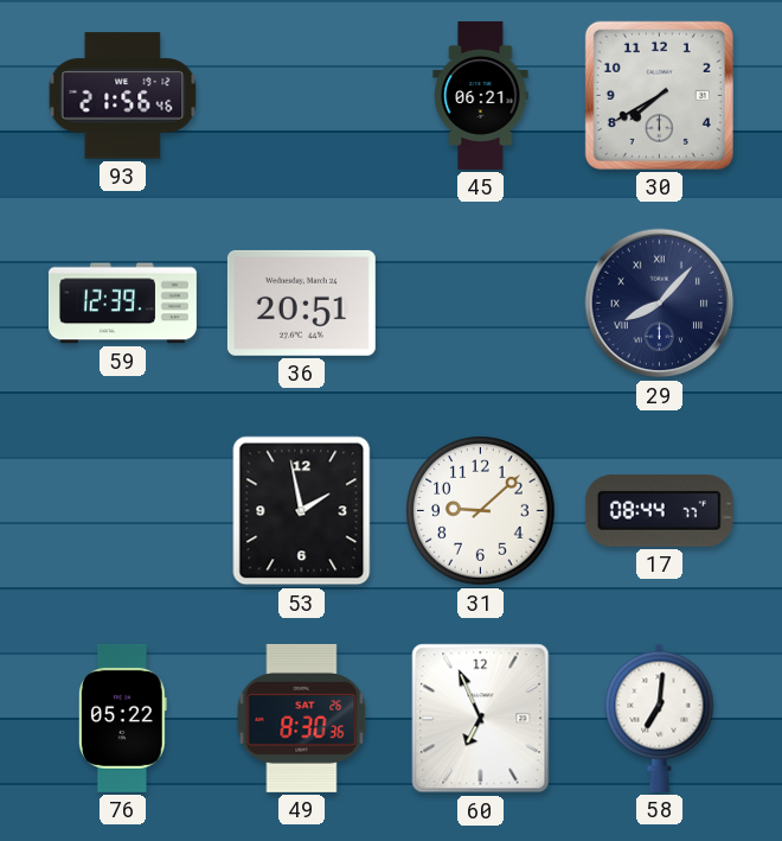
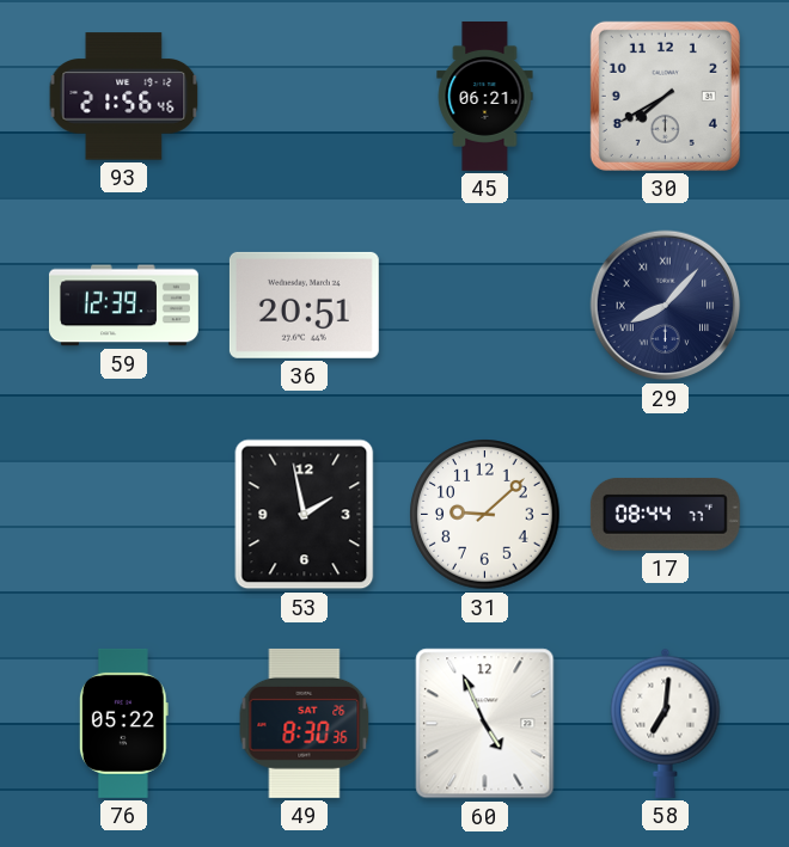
60: 6:56 -> 4:56
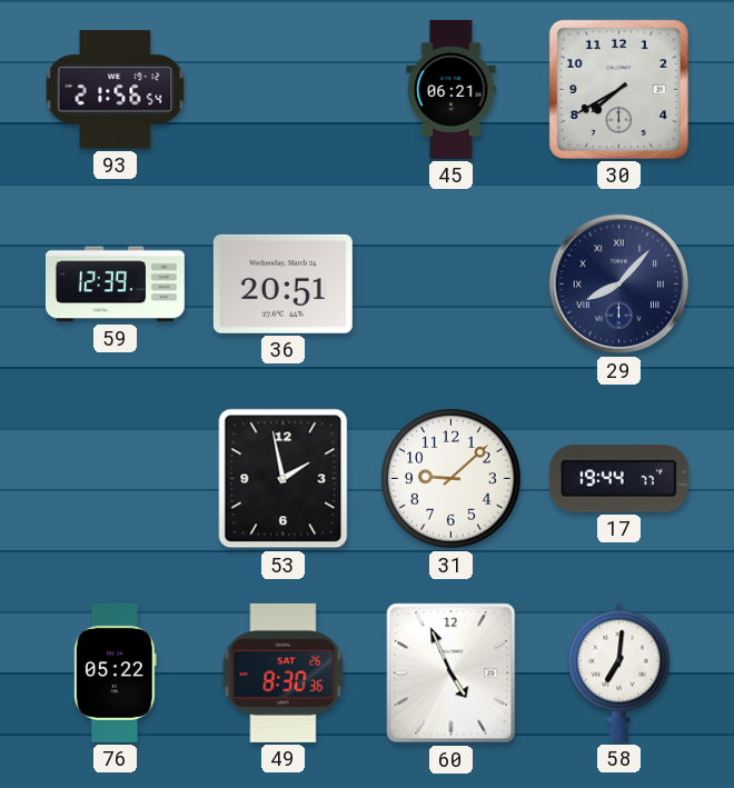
93: 21:56:46 -> 21:56:54
17: 08:44 -> 19:44
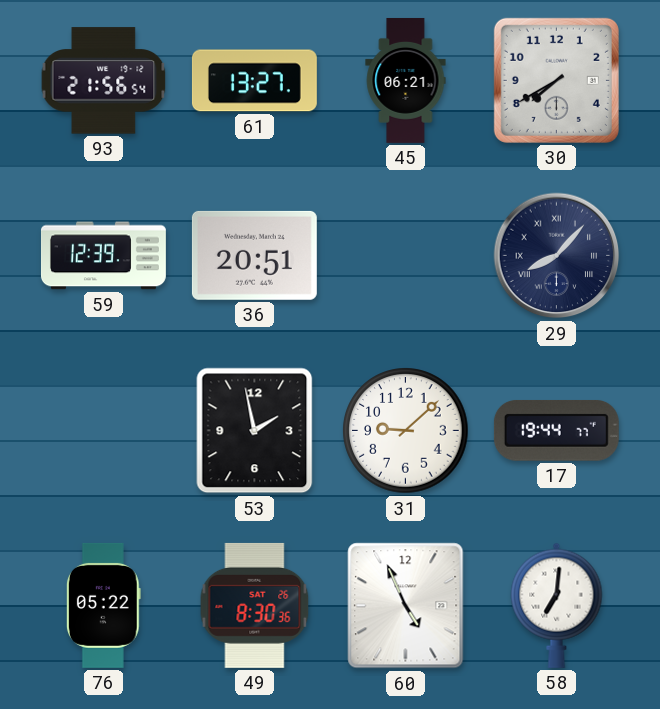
61: none -> 13:27
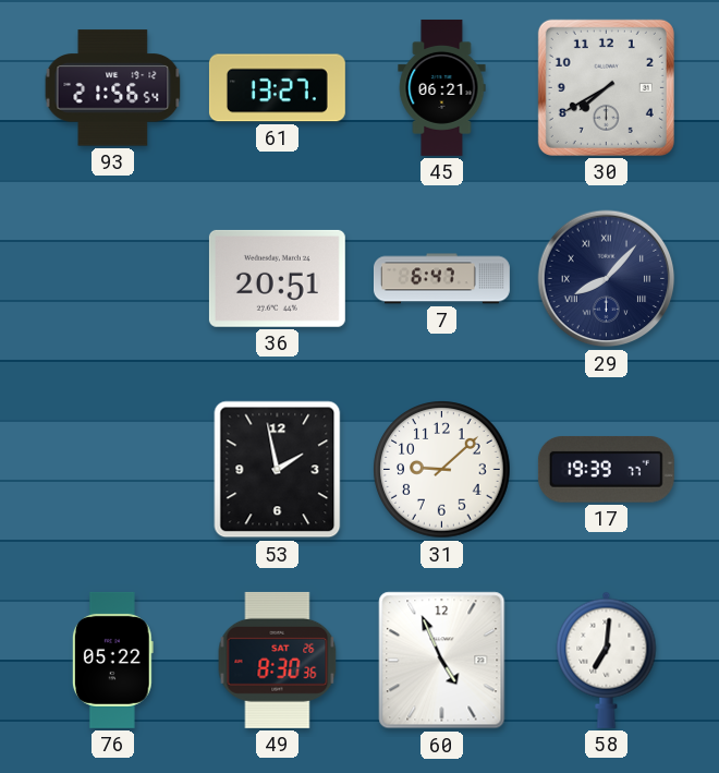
59: 12:39 -> none
7: none -> 6:47
17: 19:44 -> 19:39
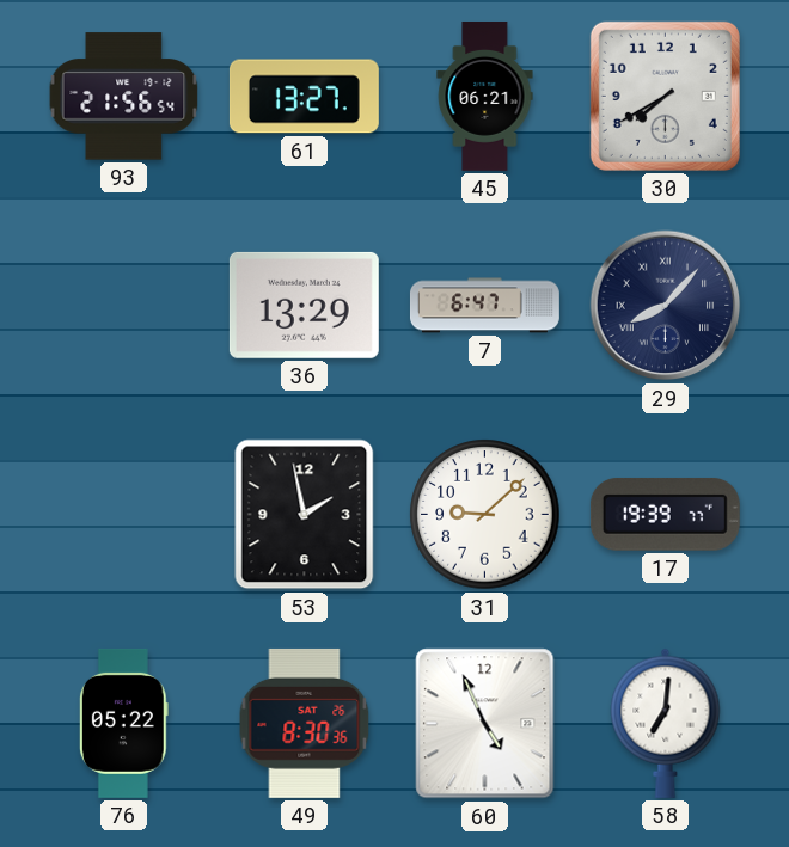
36: 20:51 -> 13:29
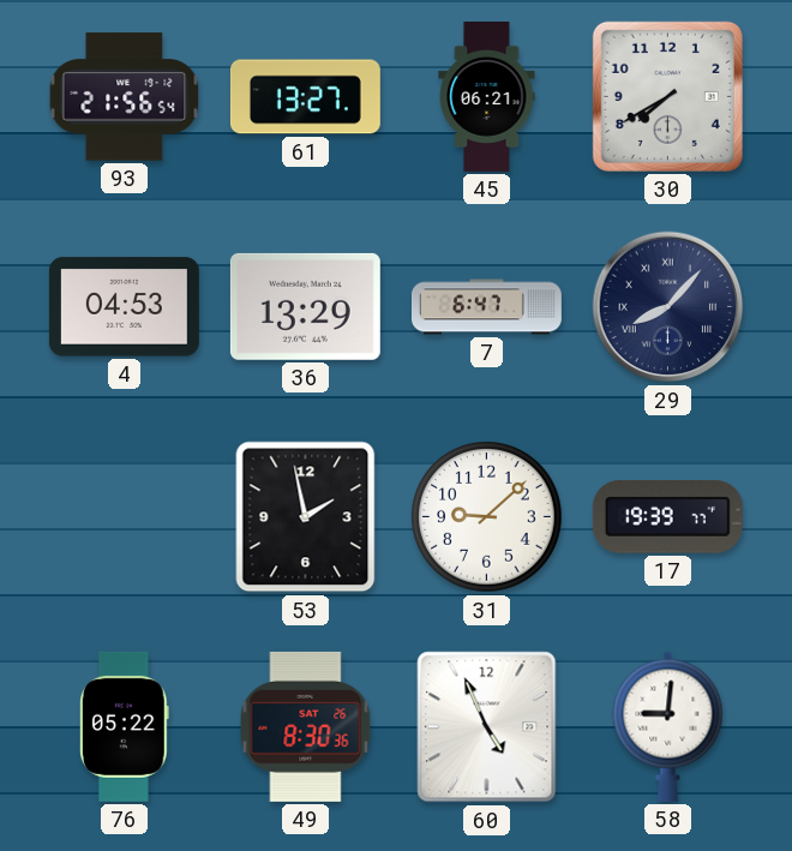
4: none -> 04:53
58: 7:01 -> 9:01
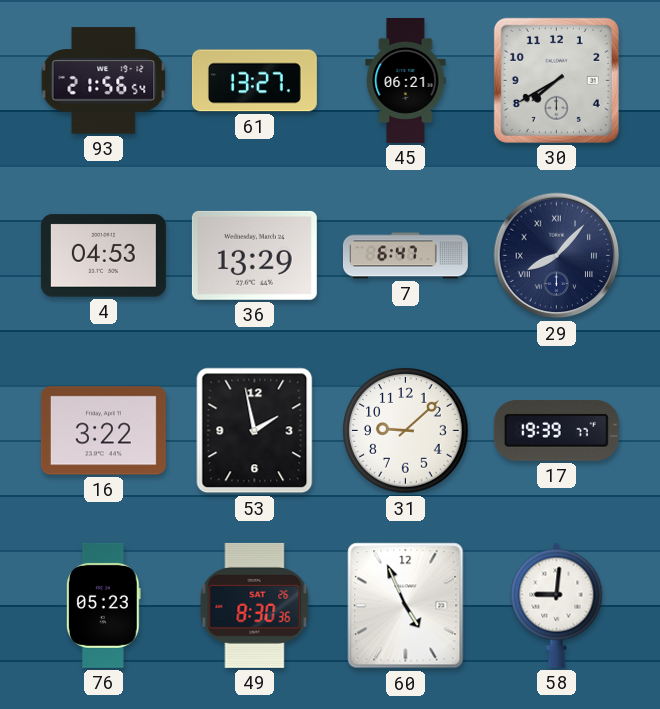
16: none -> 3:22
76: 05:22 -> 05:23
